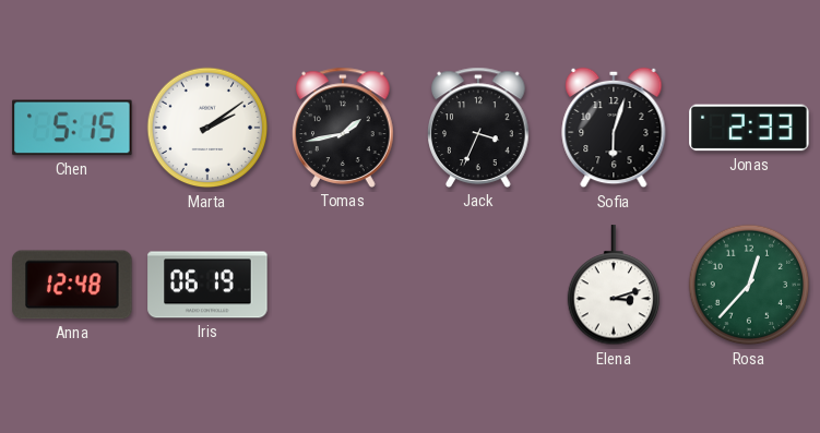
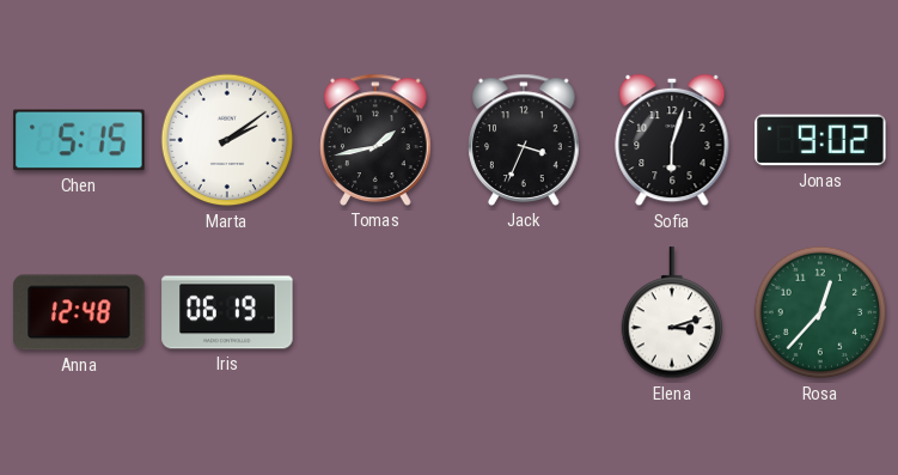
Jonas: 2:33 -> 9:02
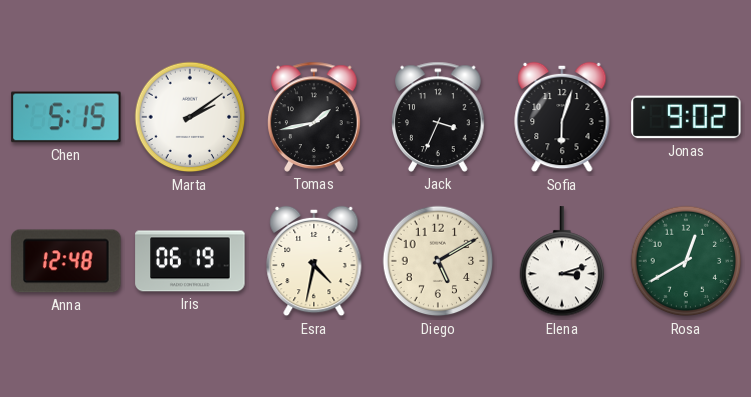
Esra: none -> 4:32
Diego: none -> 5:10
Rosa: 12:37 -> 12:40
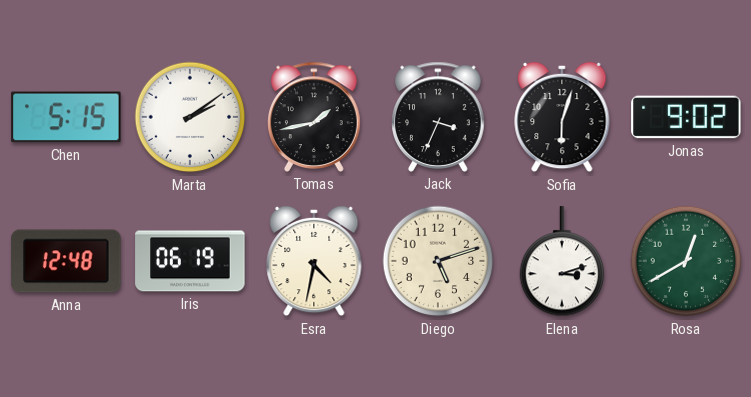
Diego: 5:10 -> 5:12
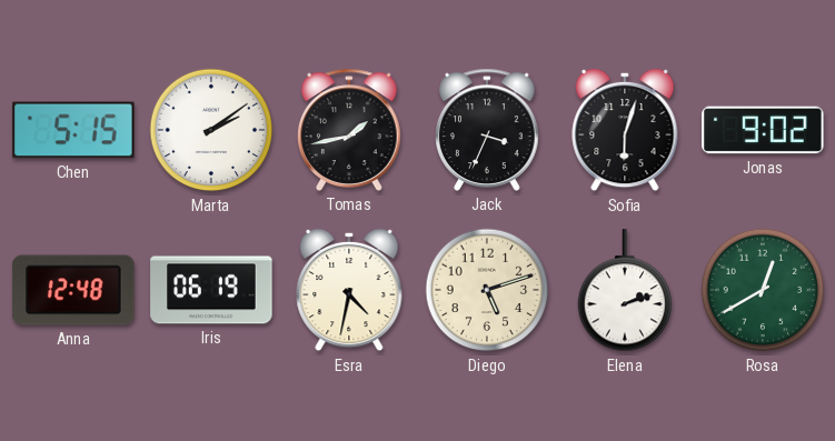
Elena: 3:12 -> 2:12
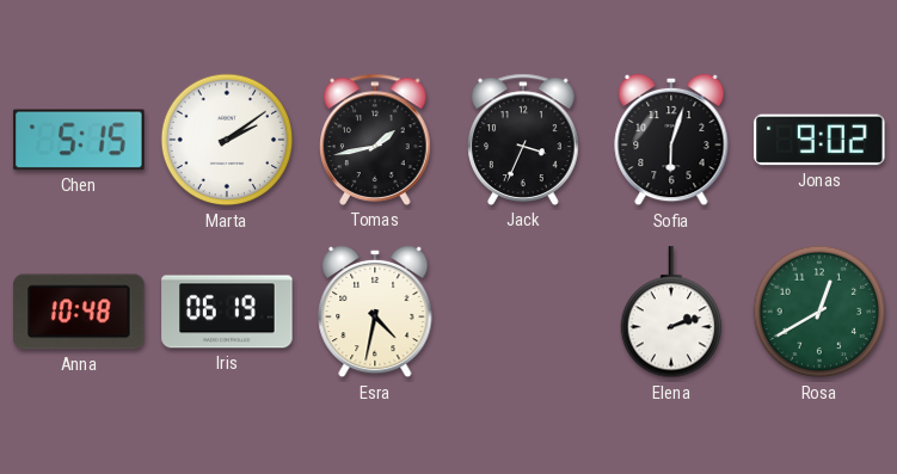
Anna: 12:48 -> 10:48
Diego: 5:12 -> none
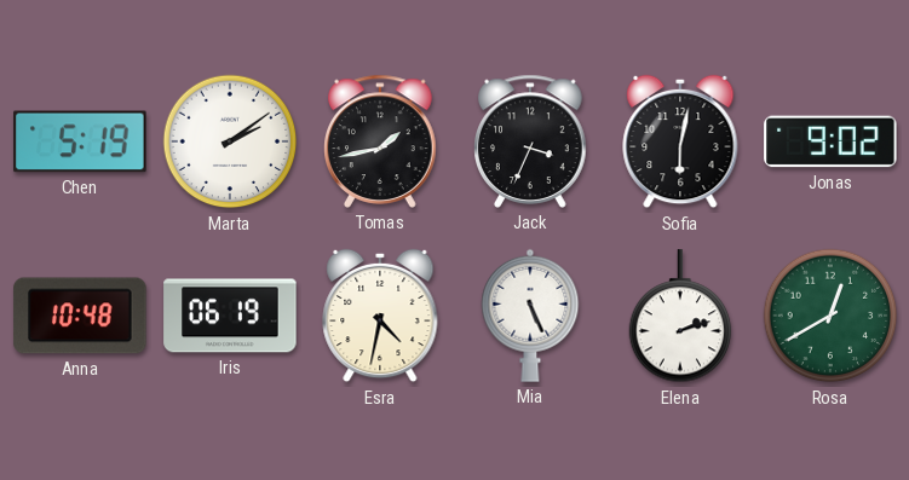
Chen: 5:15 -> 5:19
Sofia: 6:03 -> 6:02
Mia: none -> 5:26
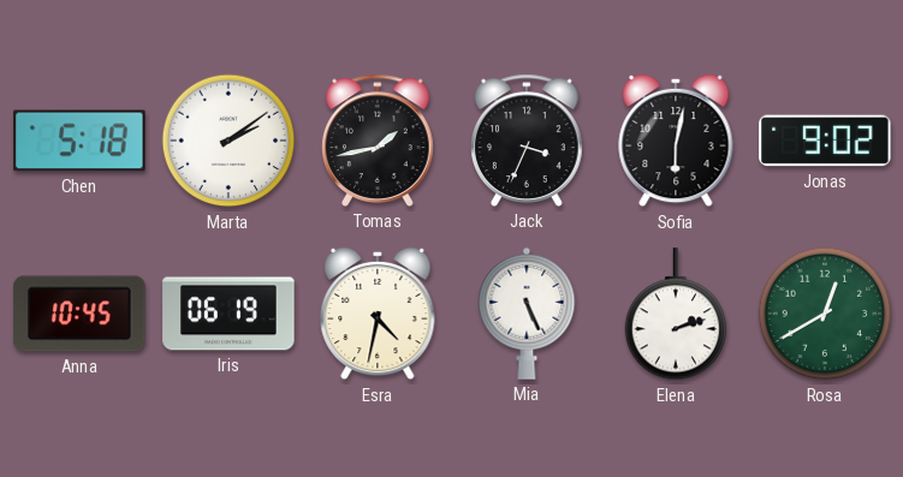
Chen: 5:19 -> 5:18
Anna: 10:48 -> 10:45
